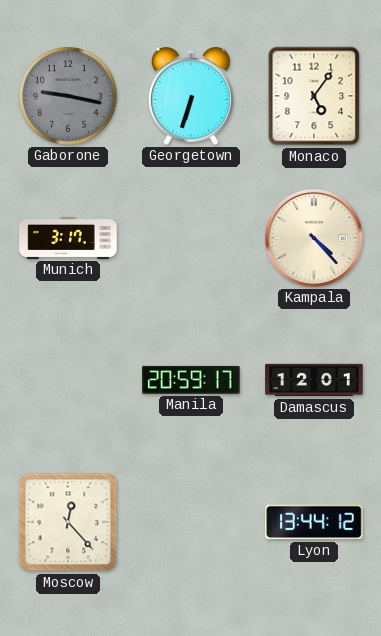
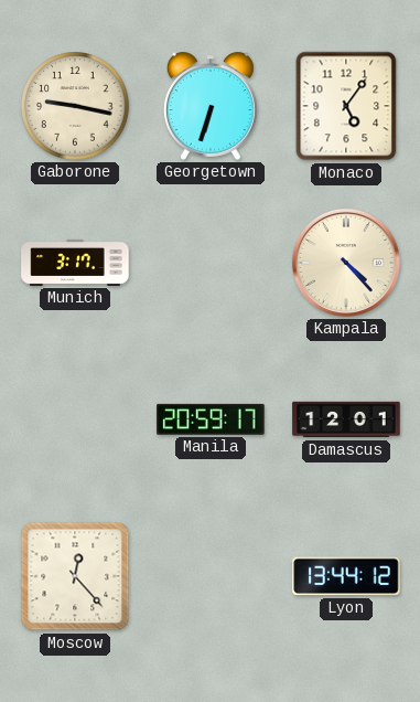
Gaborone dial: grey -> cream
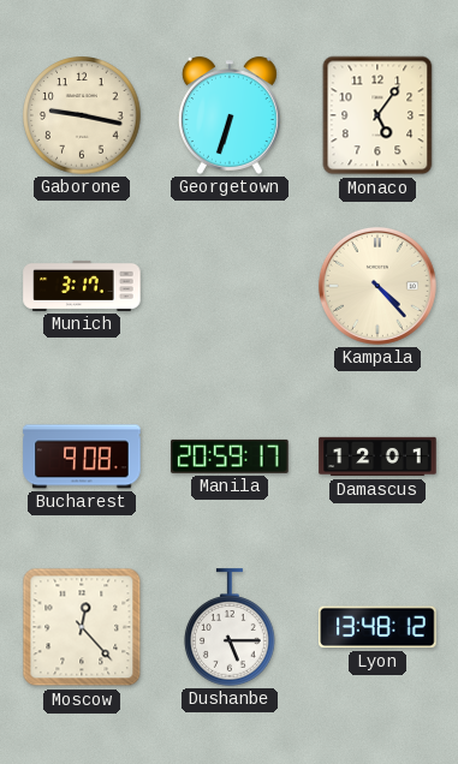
Bucharest: none -> 9:08
Dushanbe: none -> 5:15
Lyon: 13:44 -> 13:48
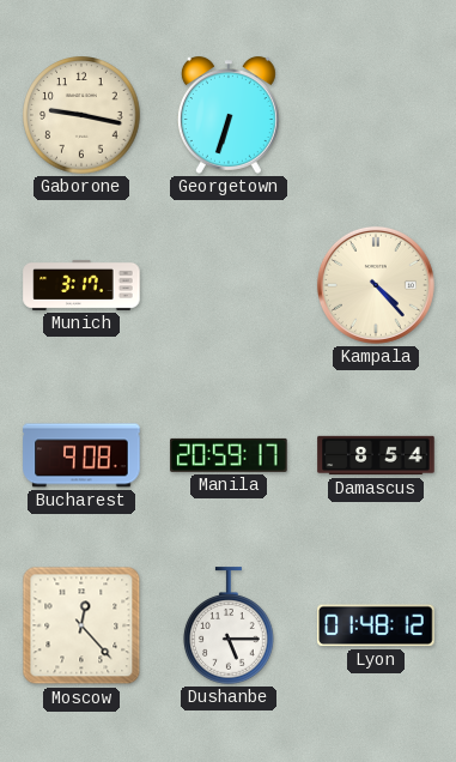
Monaco: 5:06 -> none
Damascus: 12:01 -> 8:54
Lyon: 13:48 -> 01:48
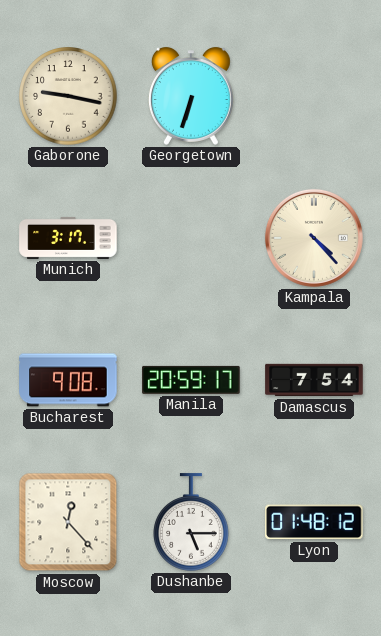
Damascus: 8:54 -> 7:54
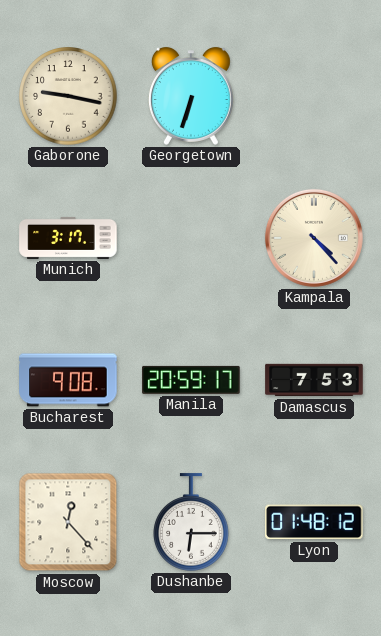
Damascus: 7:54 -> 7:53
Dushanbe: 5:15 -> 6:15
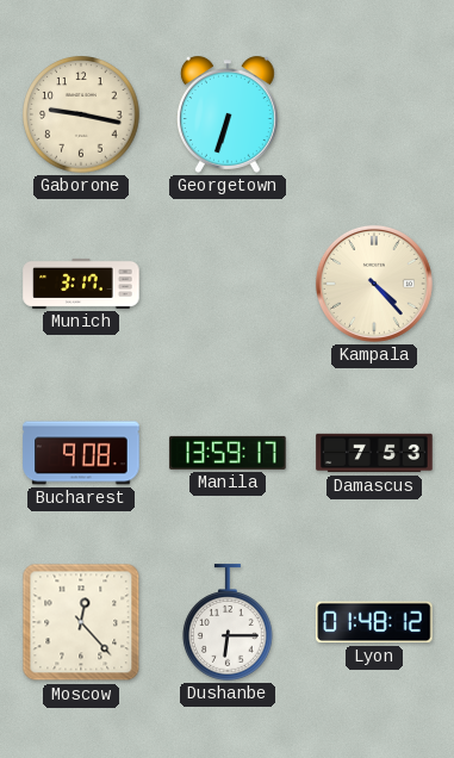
Manila: 20:59 -> 13:59
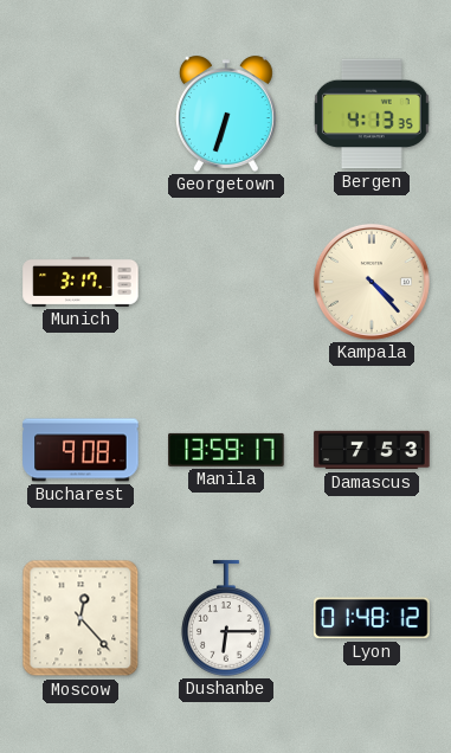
Gaborone: 9:17 -> none
Bergen: none -> 4:13
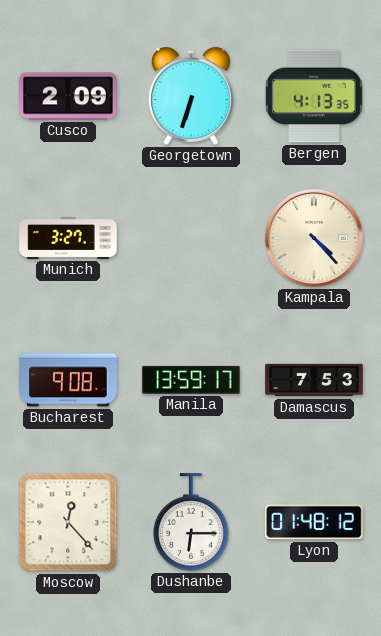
Cusco: none -> 2:09
Munich: 3:17 -> 3:27
